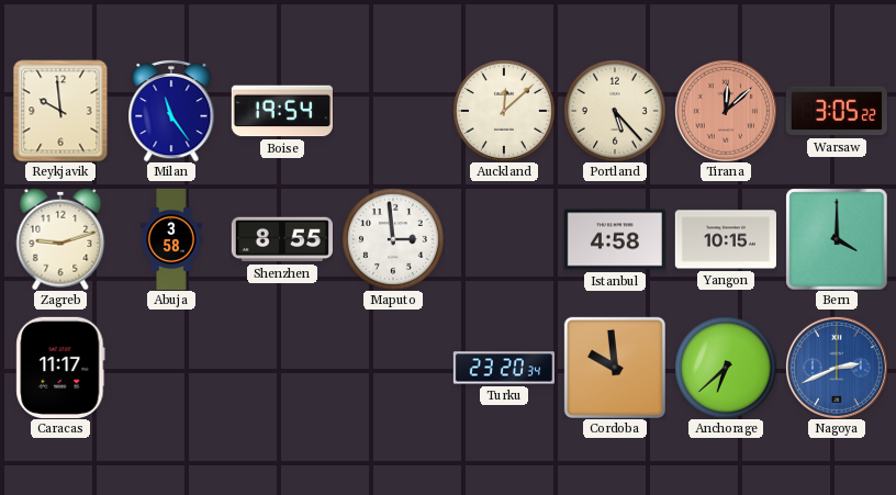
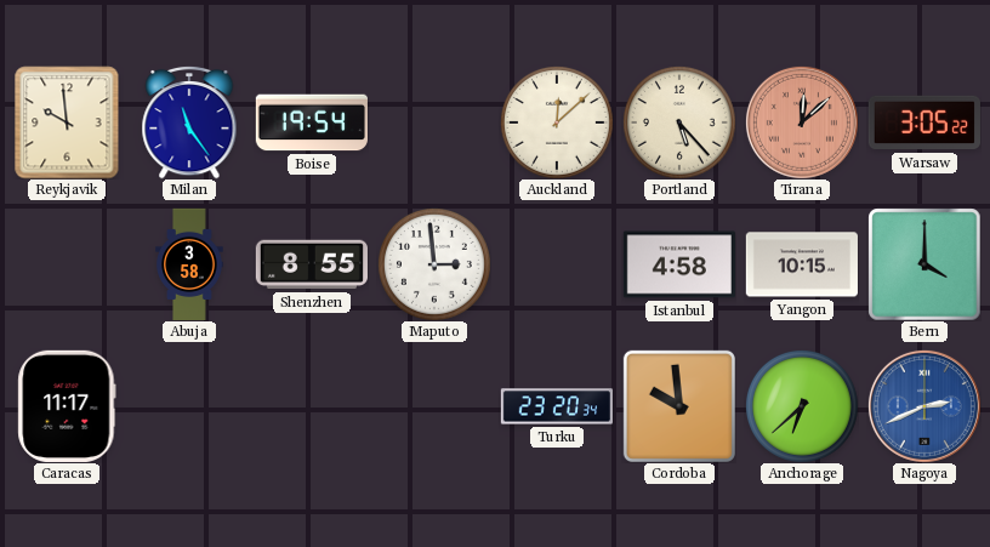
Zagreb: 9:12 -> none
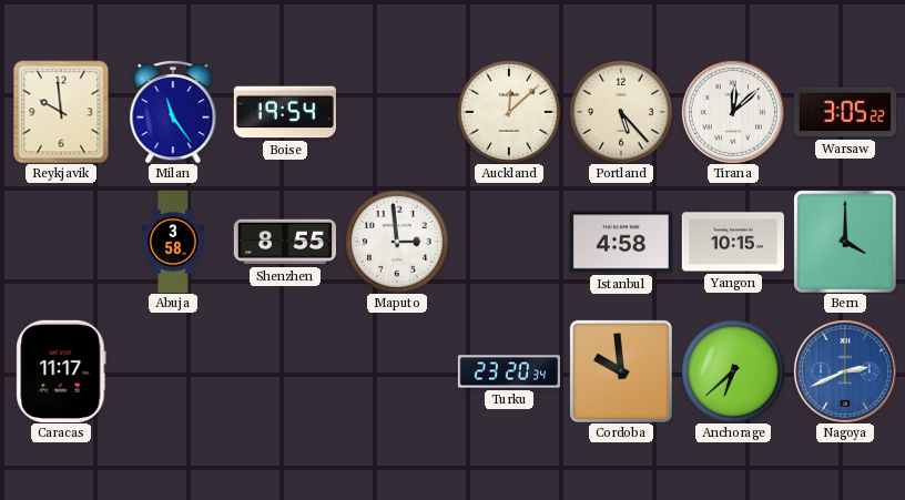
Tirana dial: salmon -> white
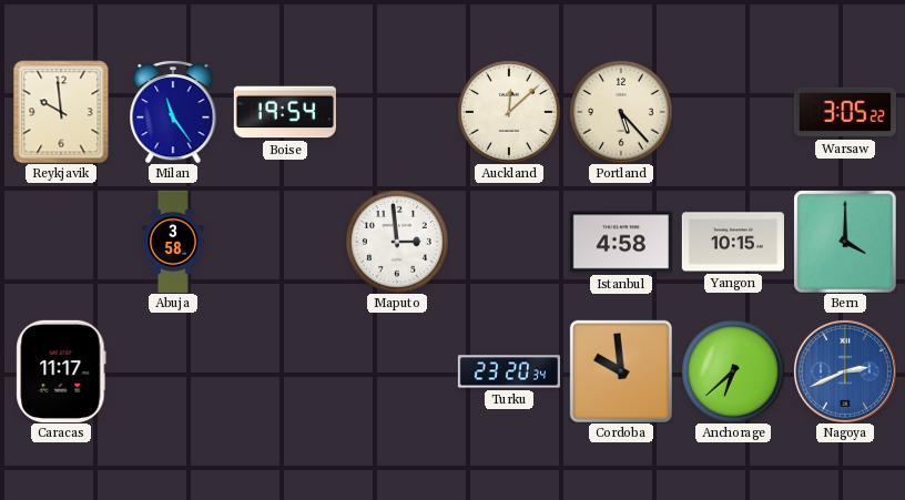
Tirana: 12:08 -> none
Shenzhen: 8:55 -> none
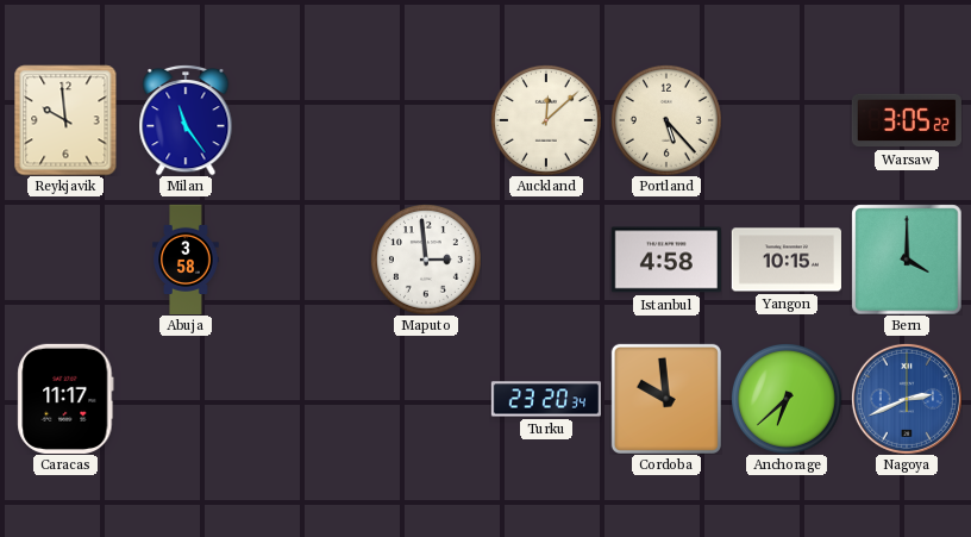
Boise: 19:54 -> none
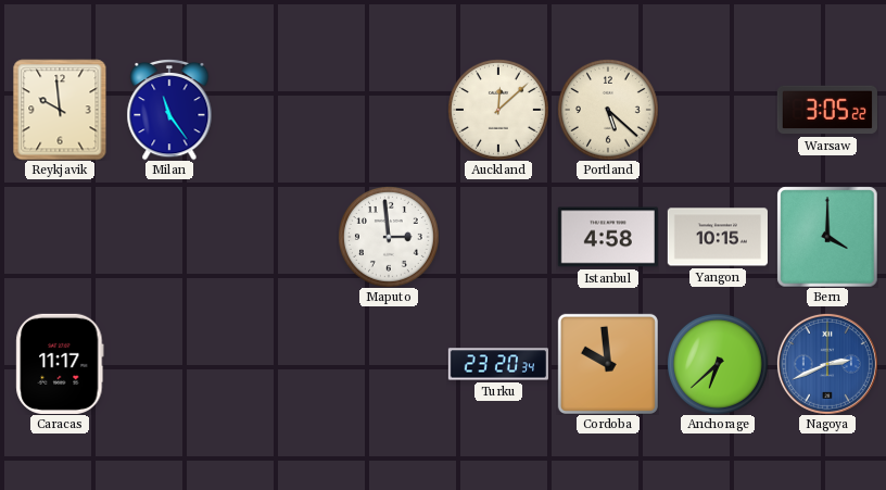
Portland: 5:23 -> 5:22
Abuja: 3:58 -> none
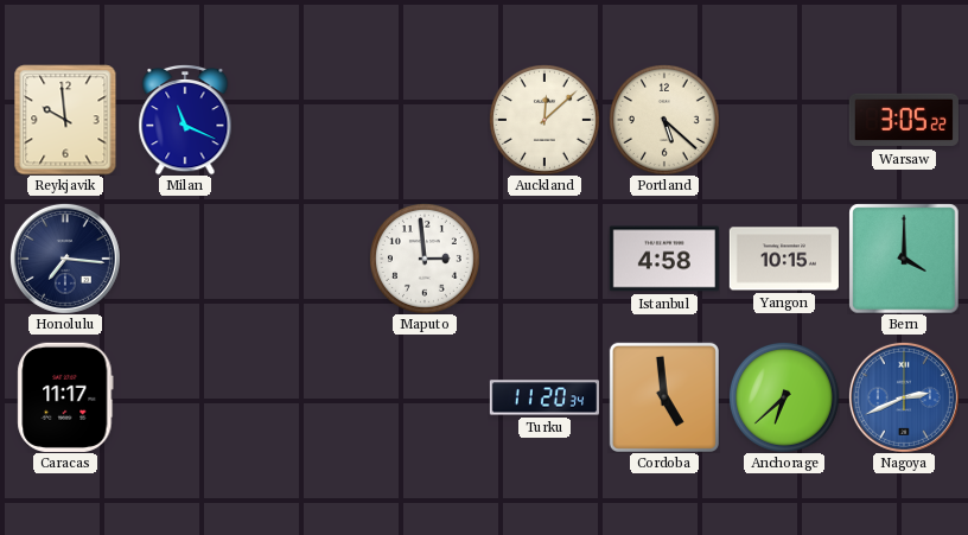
Milan: 11:24 -> 11:19
Honolulu: none -> 7:16
Turku: 23:20 -> 11:20
Cordoba: 9:59 -> 4:59
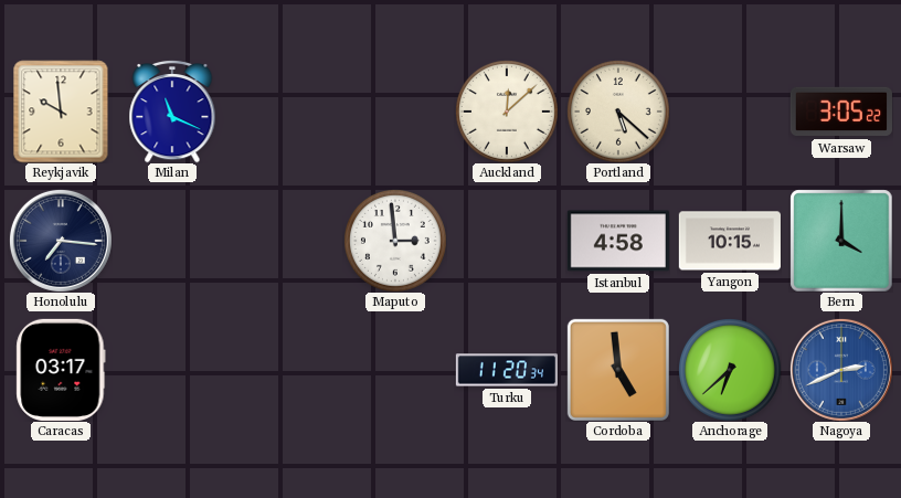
Caracas: 11:17 -> 03:17
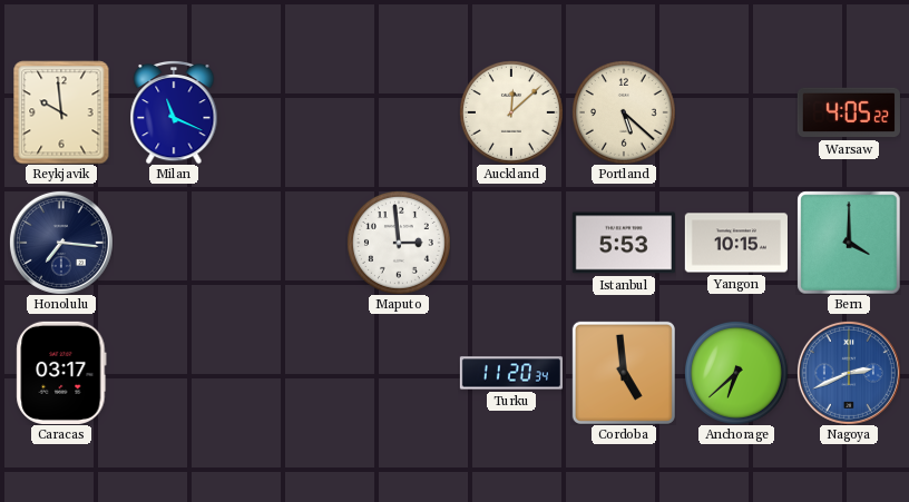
Warsaw: 3:05 -> 4:05
Istanbul: 4:58 -> 5:53
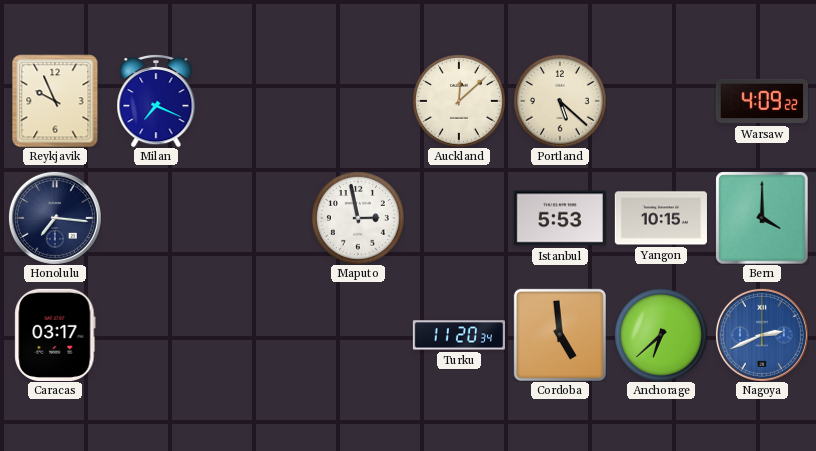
Reykjavik: 9:59 -> 9:56
Milan: 11:19 -> 7:19
Warsaw: 4:05 -> 4:09
Maputo: 2:59 -> 2:58
